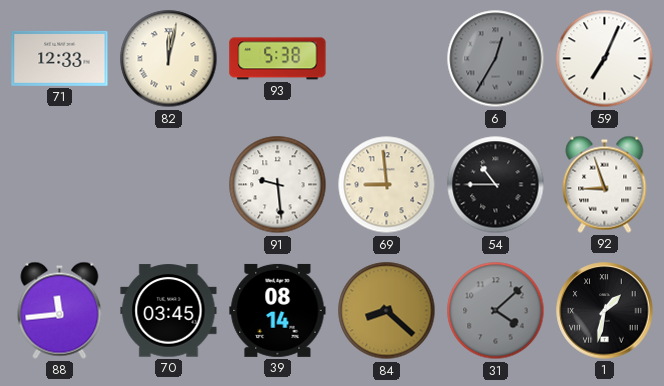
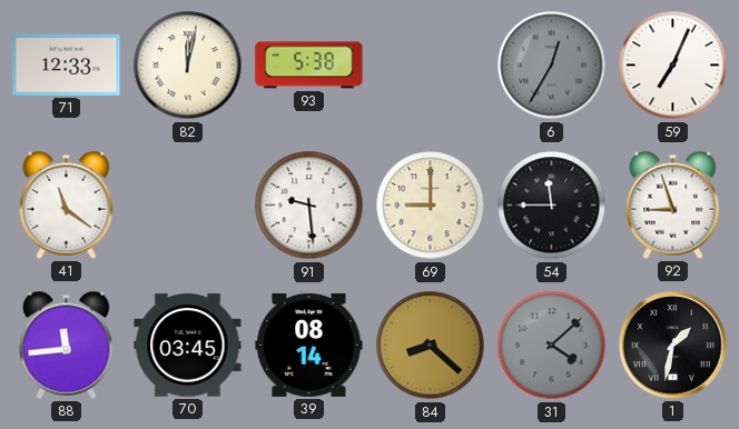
41: none -> 11:21
69: 8:59 -> 9:00
54: 10:45 -> 11:45
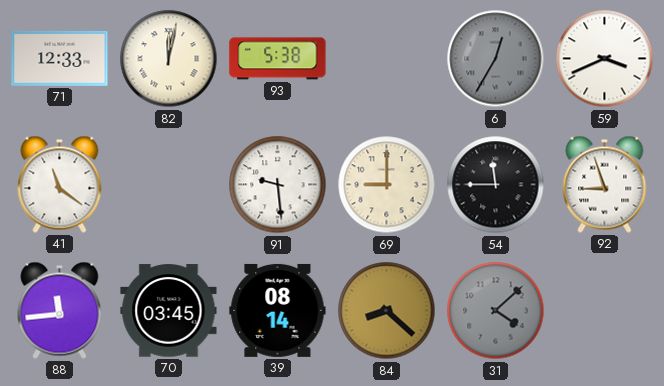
59: 7:04 -> 3:41
1: 1:32 -> none
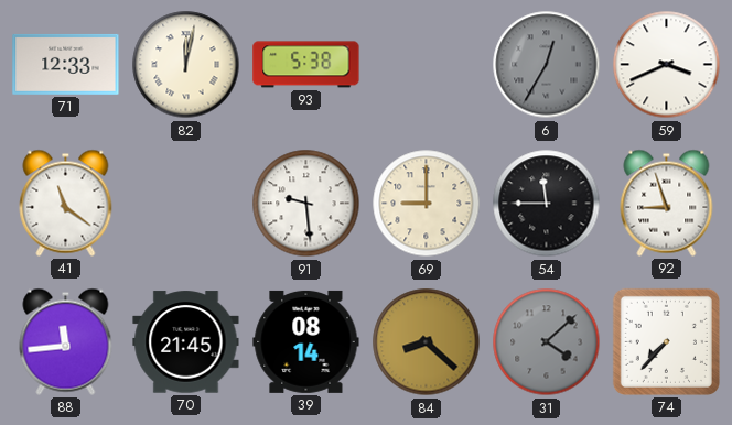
70: 03:45 -> 21:45
74: none -> 7:37
